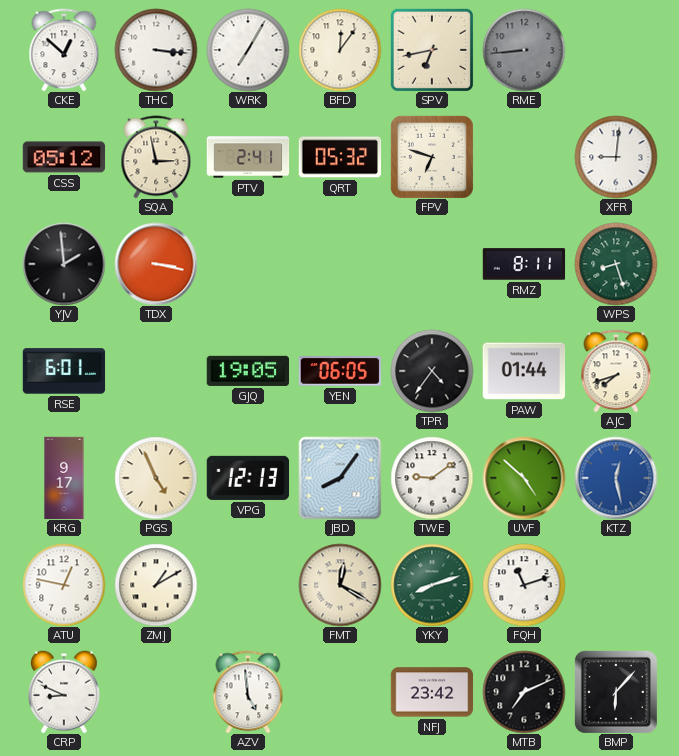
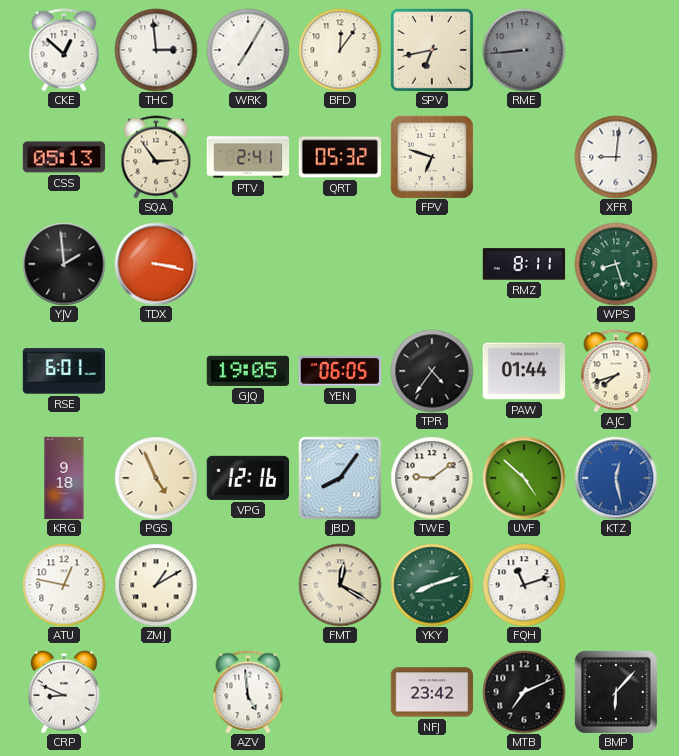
THC: 3:16 -> 2:59
CSS: 05:12 -> 05:13
SQA: 2:58 -> 2:54
KRG: 9:17 -> 9:18
VPG: 12:13 -> 12:16
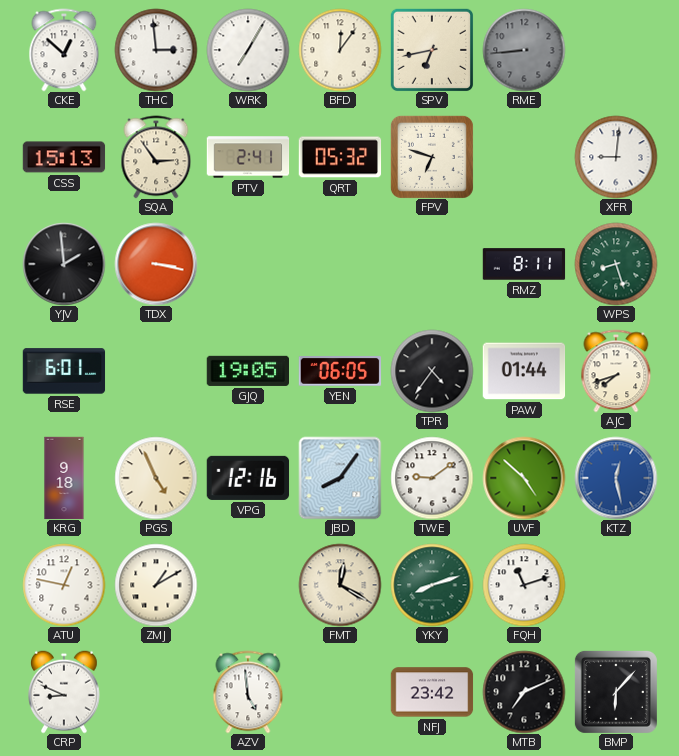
CSS: 05:13 -> 15:13
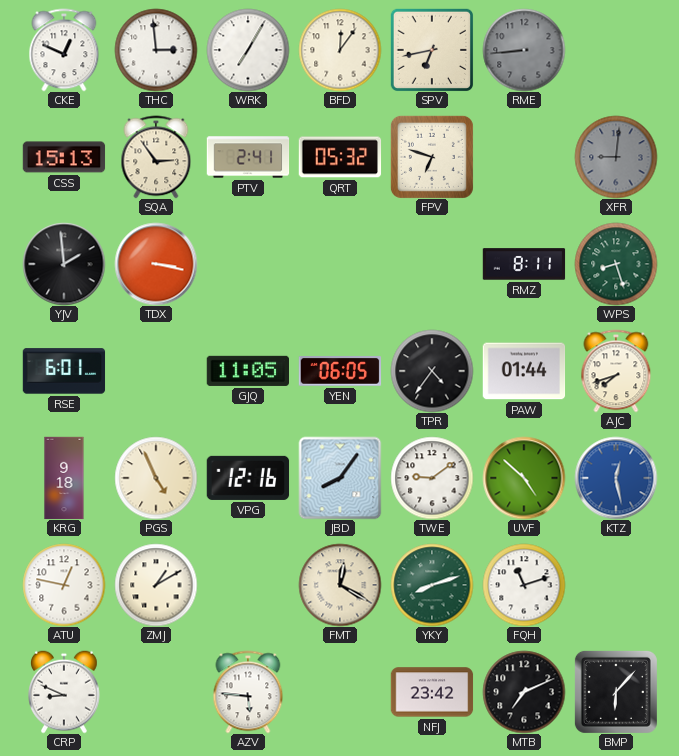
CKE: 12:52 -> 12:49
XFR dial: white -> grey
GJQ: 19:05 -> 11:05
AZV: 4:59 -> 5:46
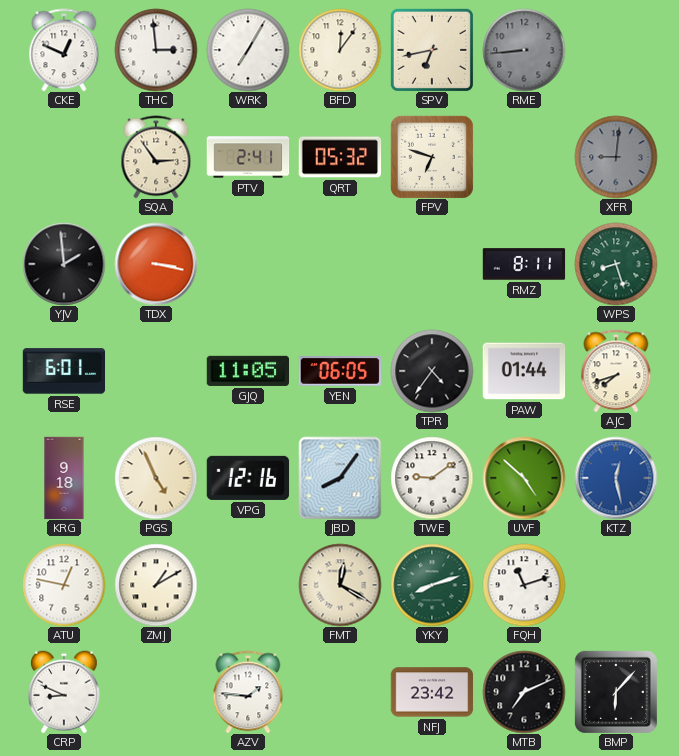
CSS: 15:13 -> none
AZV: 5:46 -> 1:46
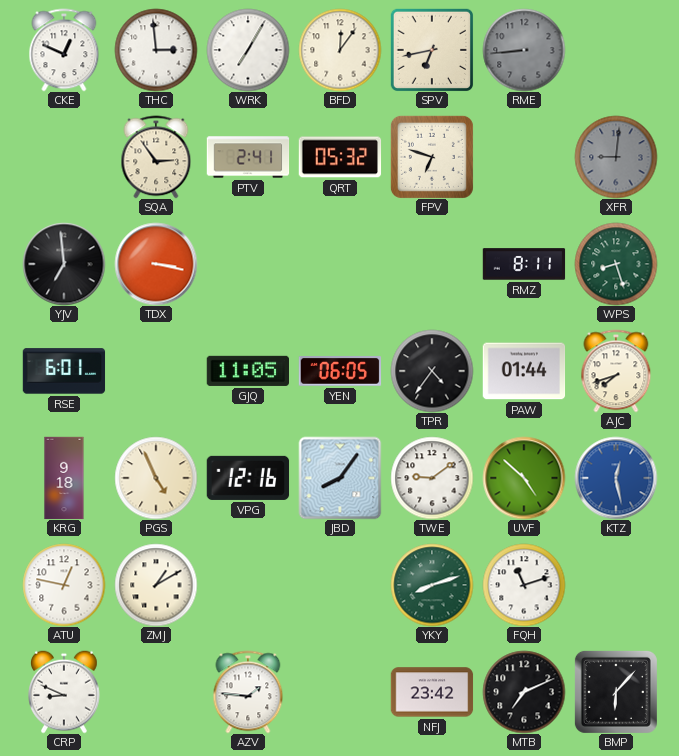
YJV: 1:59 -> 6:59
FMT: 12:20 -> none
